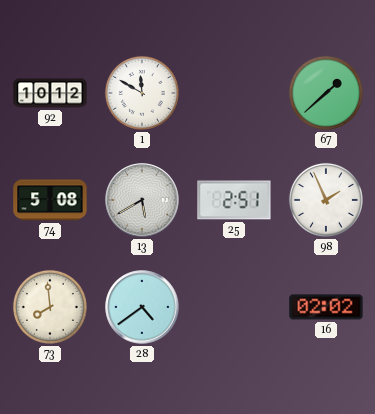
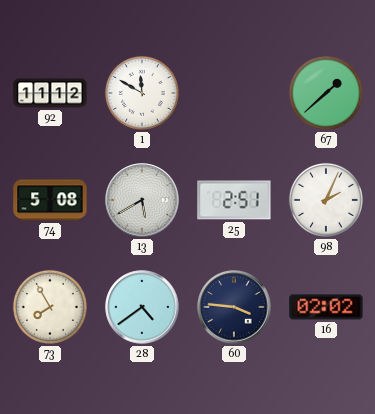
92: 10:12 -> 11:12
98: 1:56 -> 2:04
73: 7:59 -> 7:55
60: none -> 3:46
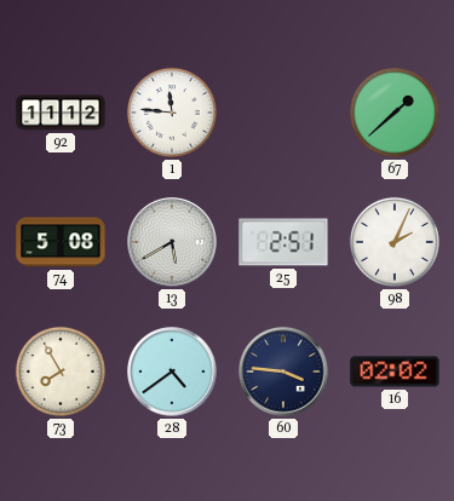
1: 11:50 -> 11:46
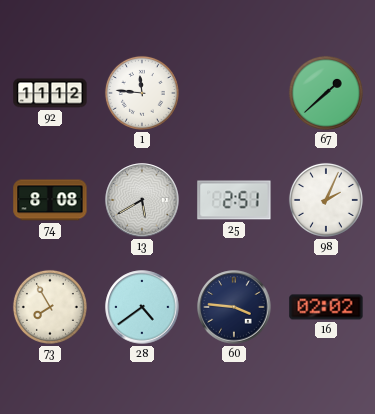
74: 5:08 -> 8:08
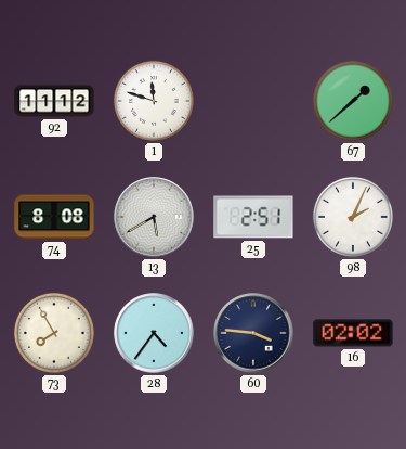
1: 11:46 -> 11:48
28: 4:39 -> 4:36
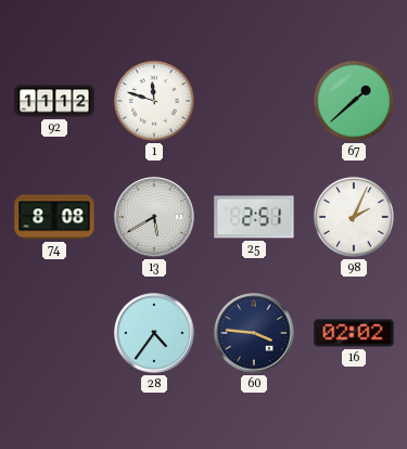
73: 7:55 -> none
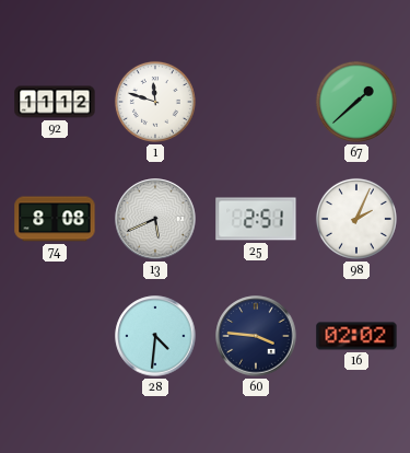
13: 5:40 -> 5:41
28: 4:36 -> 4:31
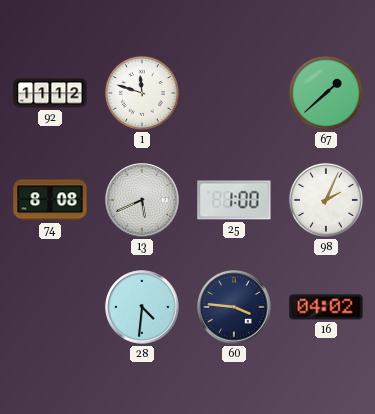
25: 2:51 -> 1:00
16: 02:02 -> 04:02
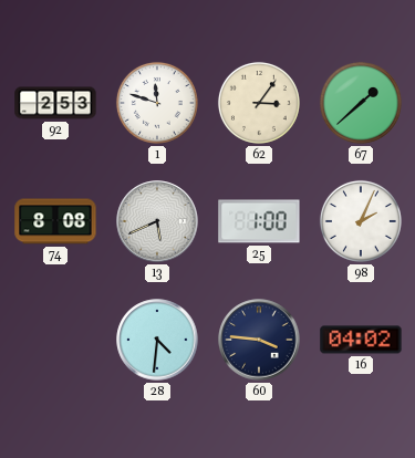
92: 11:12 -> 2:53
62: none -> 3:06
